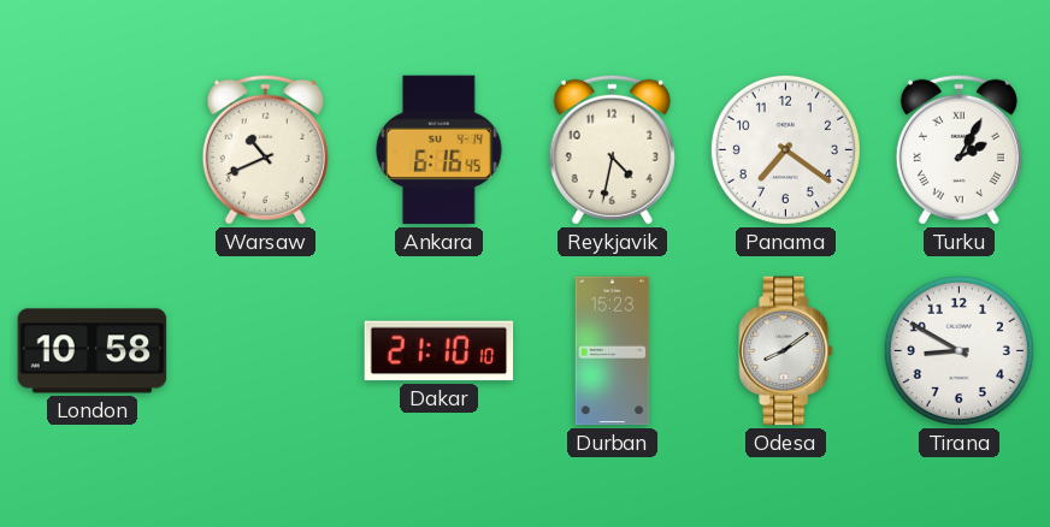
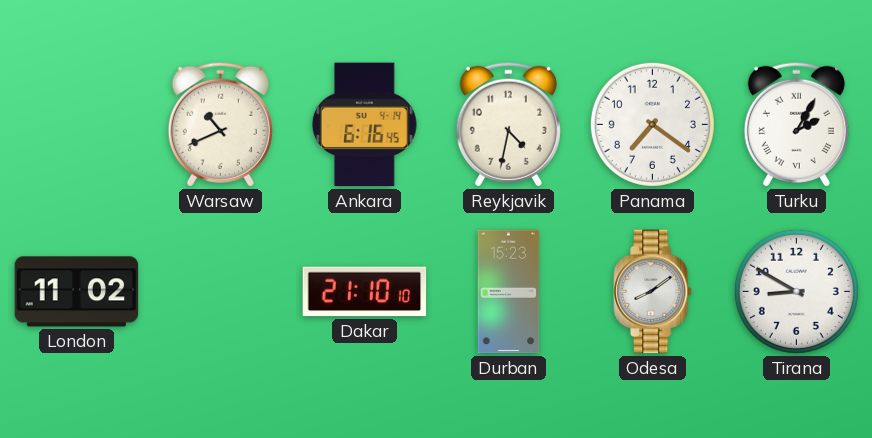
London: 10:58 -> 11:02
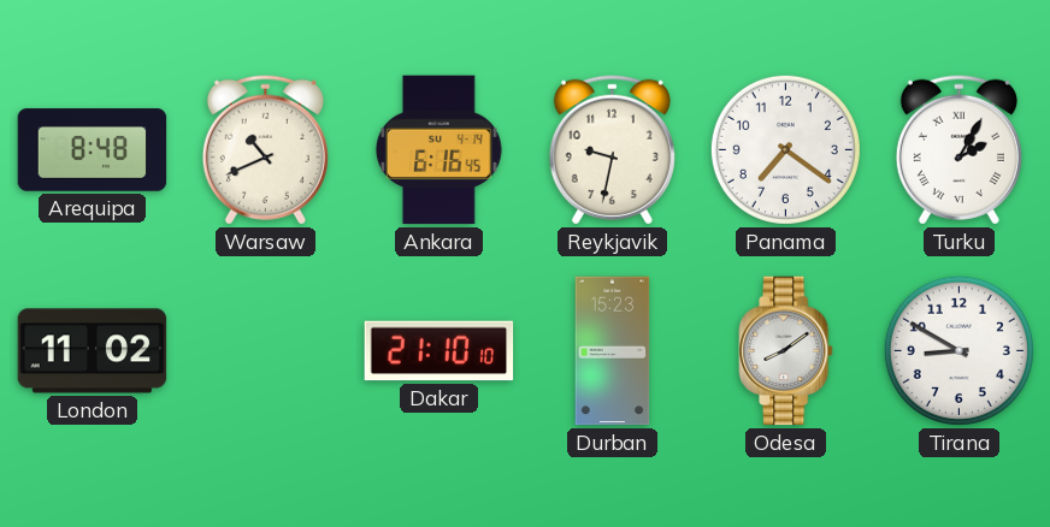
Arequipa: none -> 8:48
Reykjavik: 4:32 -> 9:32
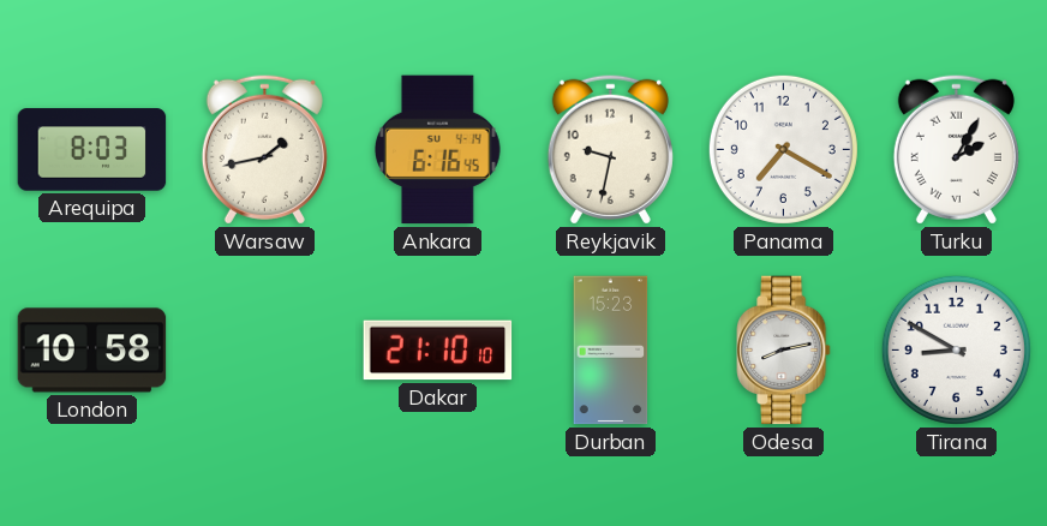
Arequipa: 8:48 -> 8:03
Warsaw: 10:41 -> 1:43
Panama: 7:21 -> 7:20
London: 11:02 -> 10:58
Odesa: 8:09 -> 8:13
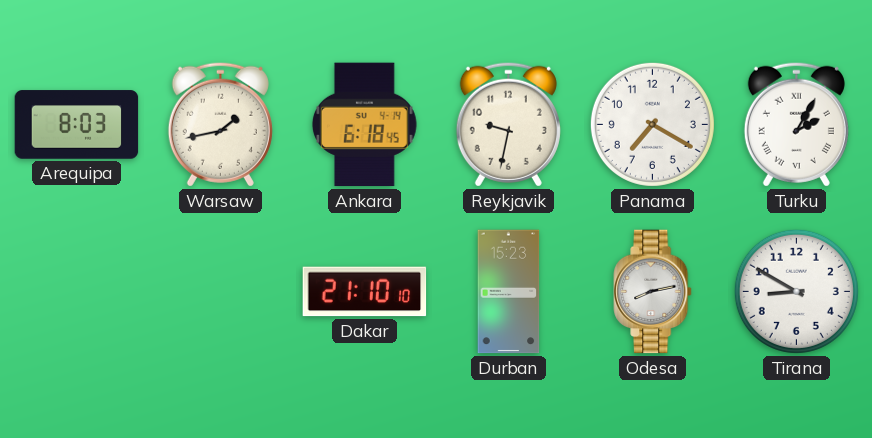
Ankara: 6:16 -> 6:18
London: 10:58 -> none
